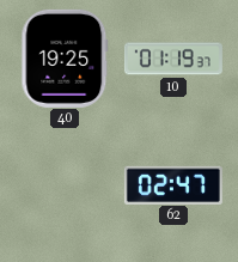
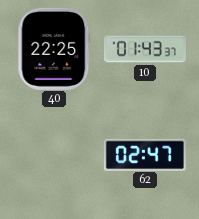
40: 19:25 -> 22:25
10: 01:19 -> 01:43
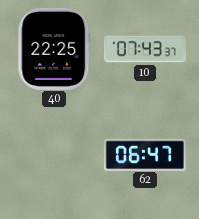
10: 01:43 -> 07:43
62: 02:47 -> 06:47
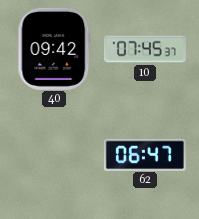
40: 22:25 -> 09:42
10: 07:43 -> 07:45
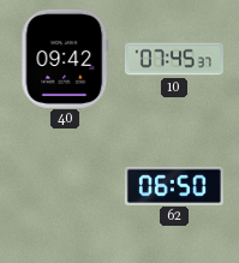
62: 06:47 -> 06:50
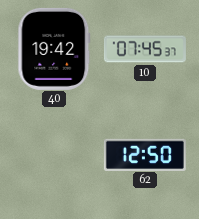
40: 09:42 -> 19:42
62: 06:50 -> 12:50
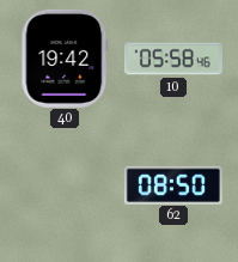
10: 07:45 -> 05:58
62: 12:50 -> 08:50
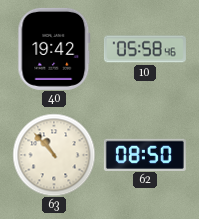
63: none -> 10:53
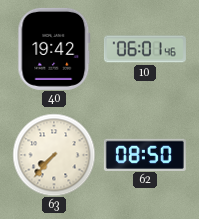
10: 05:58 -> 06:01
63: 10:53 -> 7:37
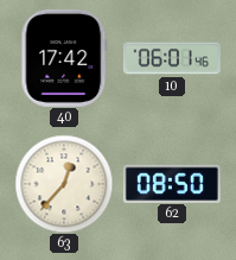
40: 19:42 -> 17:42
63: 7:37 -> 12:37
